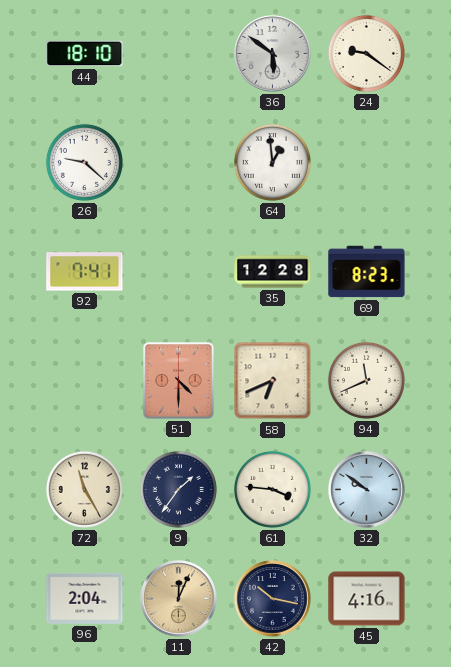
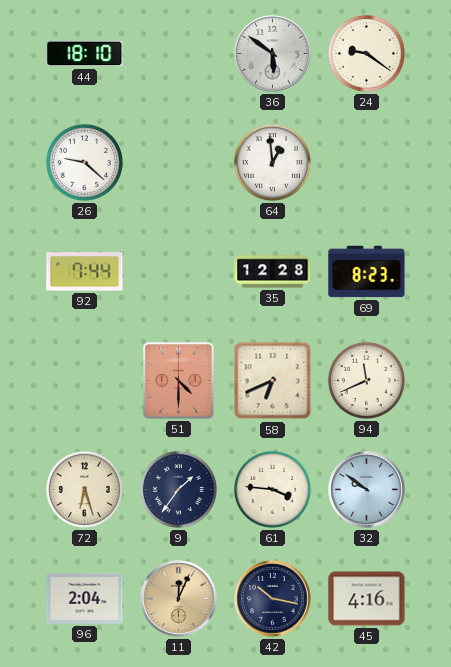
92: 7:41 -> 7:44
72: 11:25 -> 6:27
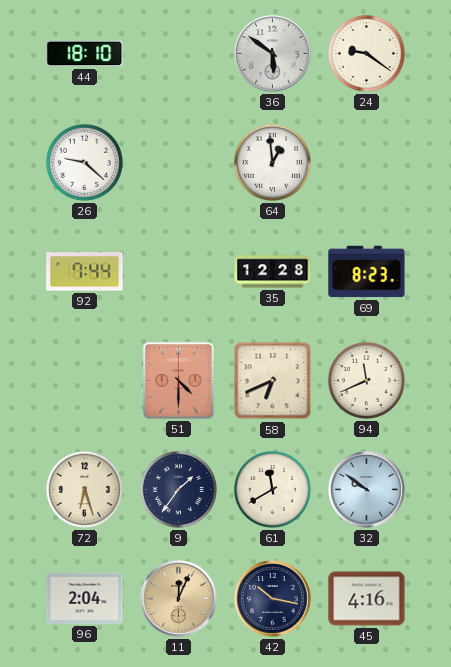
61: 3:46 -> 11:40
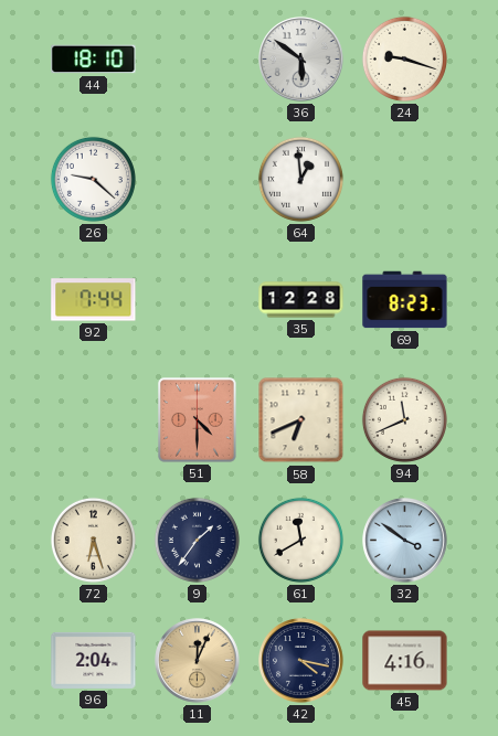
24: 9:21 -> 9:18
32: 9:51 -> 3:51
42: 10:17 -> 4:17
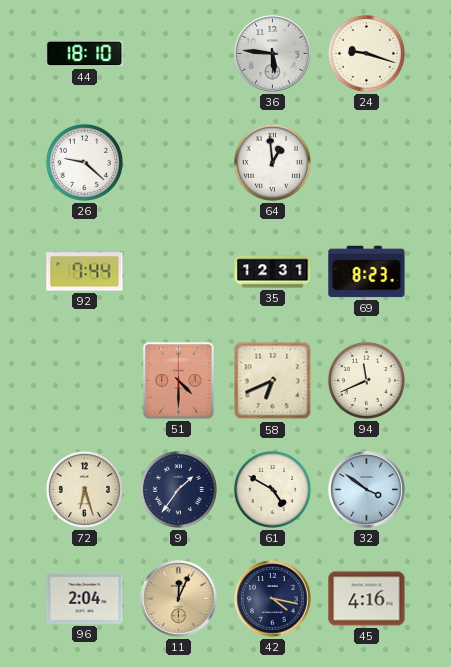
36: 5:51 -> 5:46
35: 12:28 -> 12:31
61: 11:40 -> 4:50
